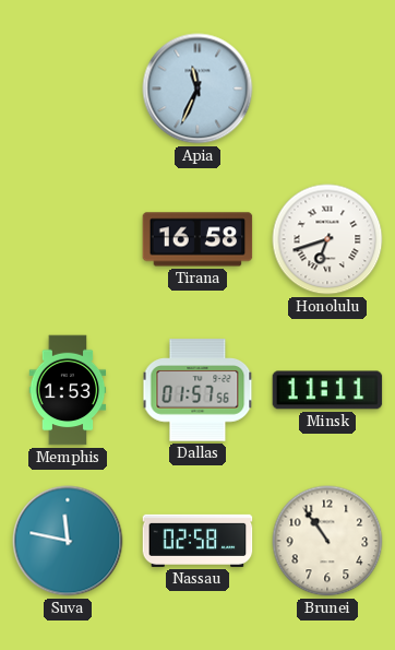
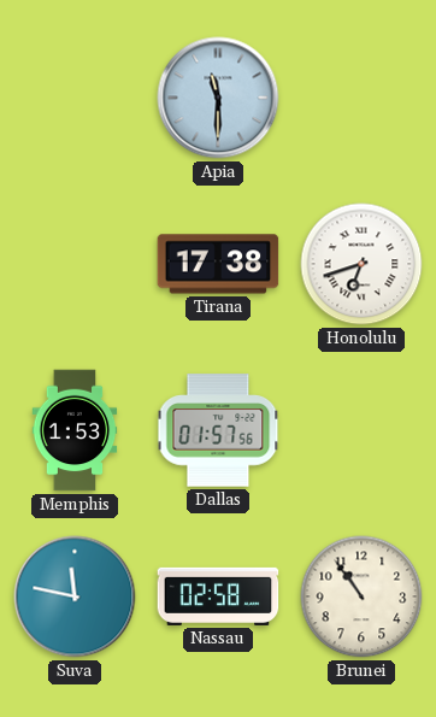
Apia: 11:34 -> 11:30
Tirana: 16:58 -> 17:38
Minsk: 11:11 -> none
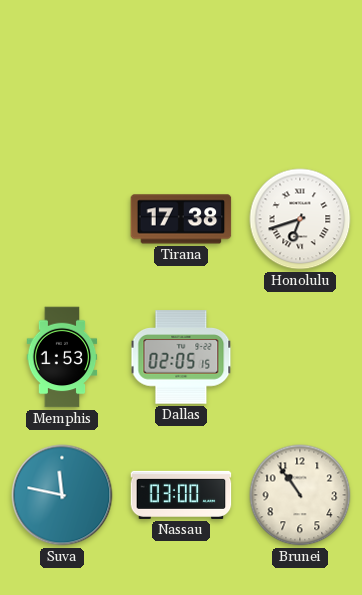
Apia: 11:30 -> none
Dallas: 01:57 -> 02:05
Nassau: 02:58 -> 03:00
